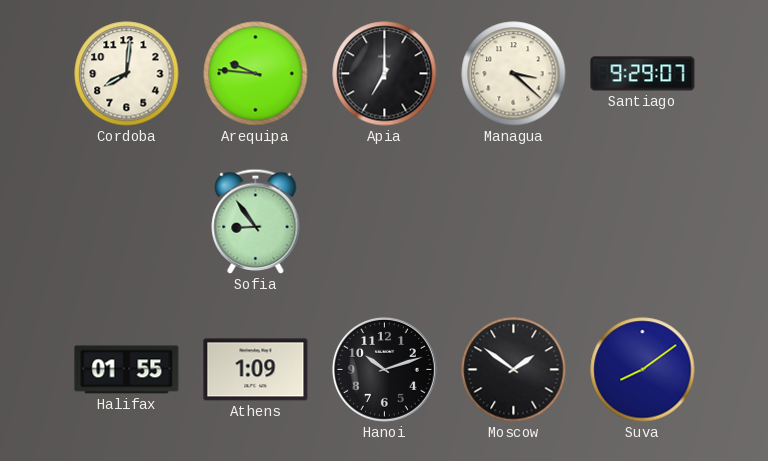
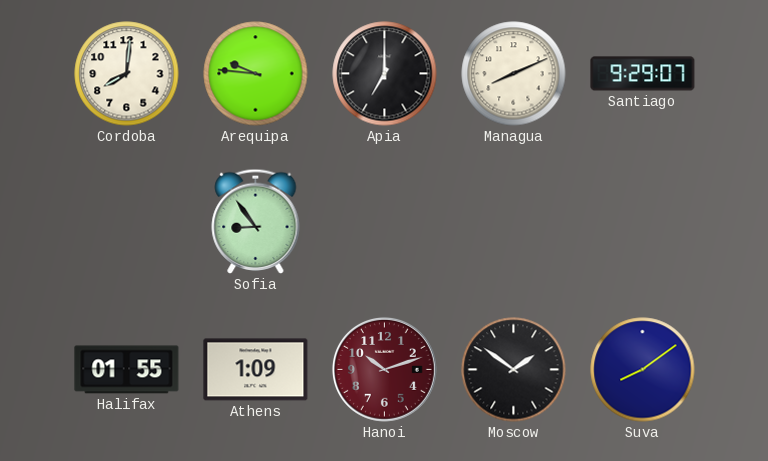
Managua: 3:22 -> 8:11
Hanoi dial: black -> burgundy
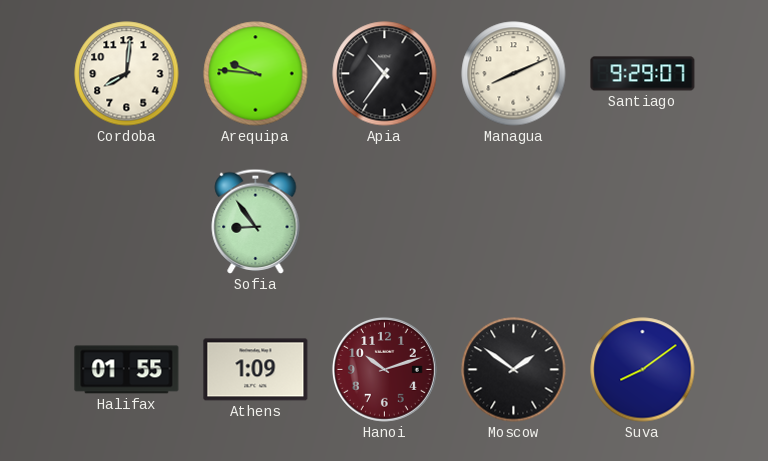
Apia: 7:00 -> 10:36
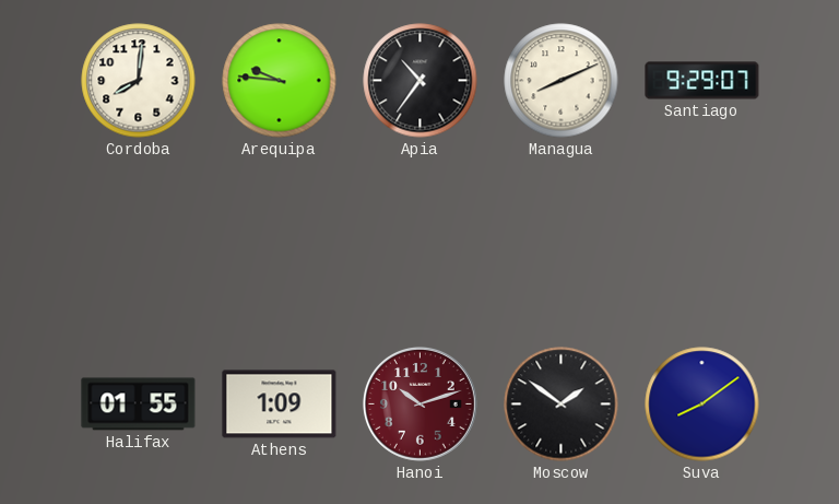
Sofia: 8:54 -> none
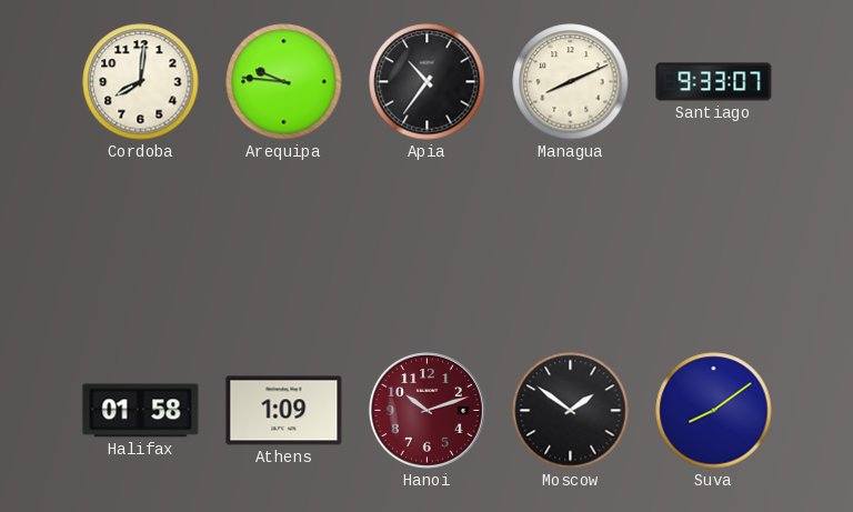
Santiago: 9:29 -> 9:33
Halifax: 01:55 -> 01:58
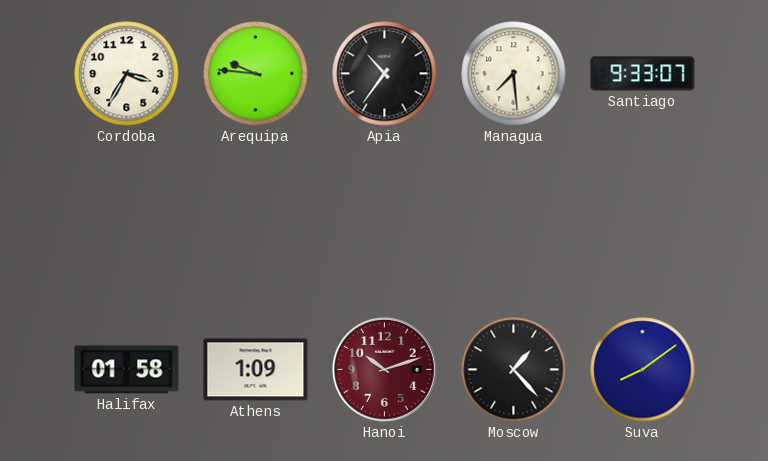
Cordoba: 8:01 -> 3:35
Managua: 8:11 -> 7:29
Moscow: 1:51 -> 1:23
